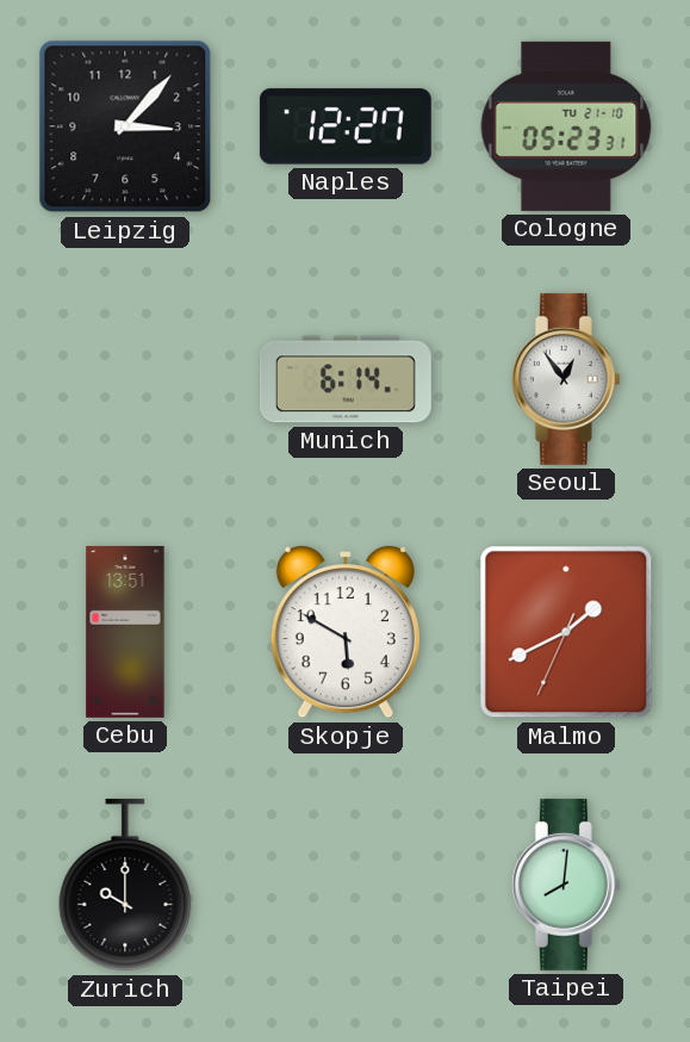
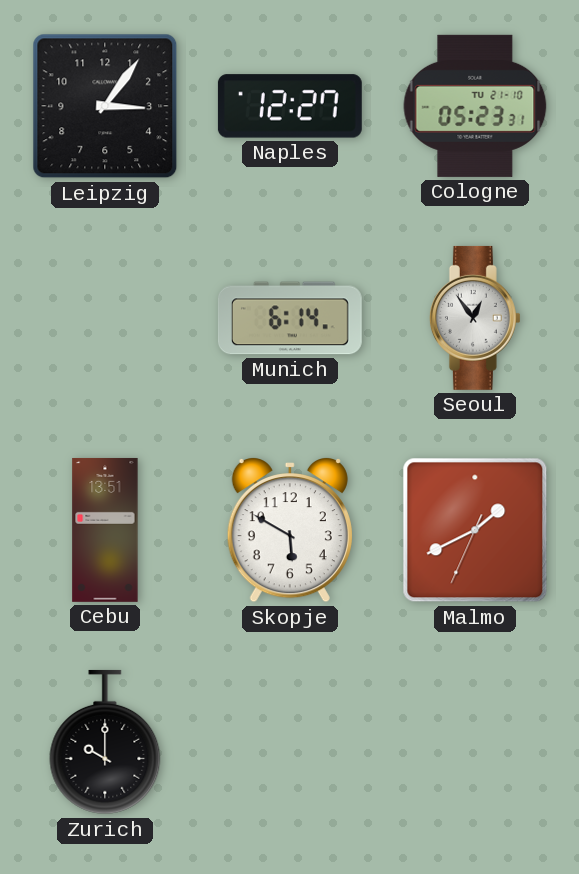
Leipzig: 3:07 -> 3:06
Taipei: 8:01 -> none
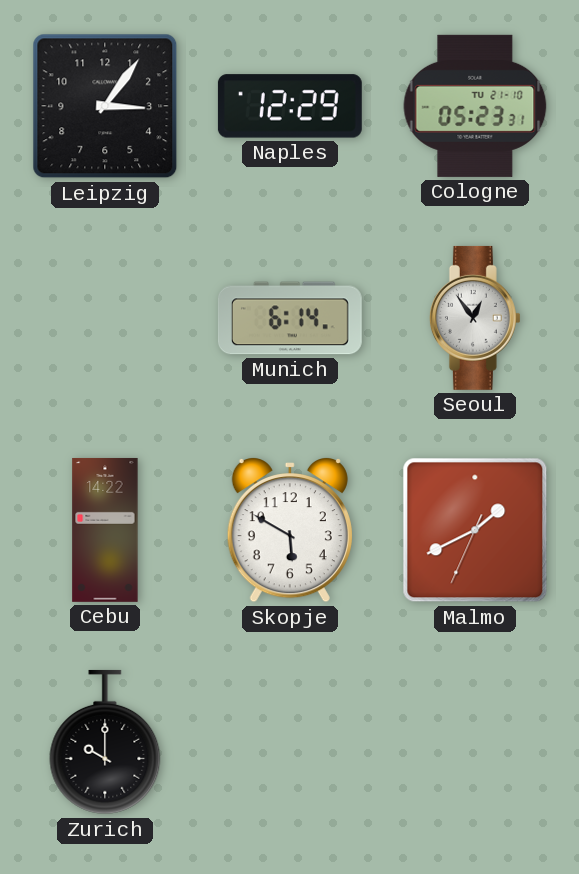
Naples: 12:27 -> 12:29
Cebu: 13:51 -> 14:22
